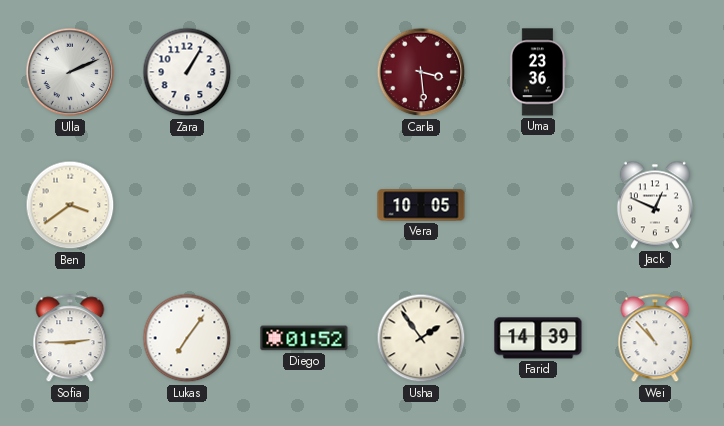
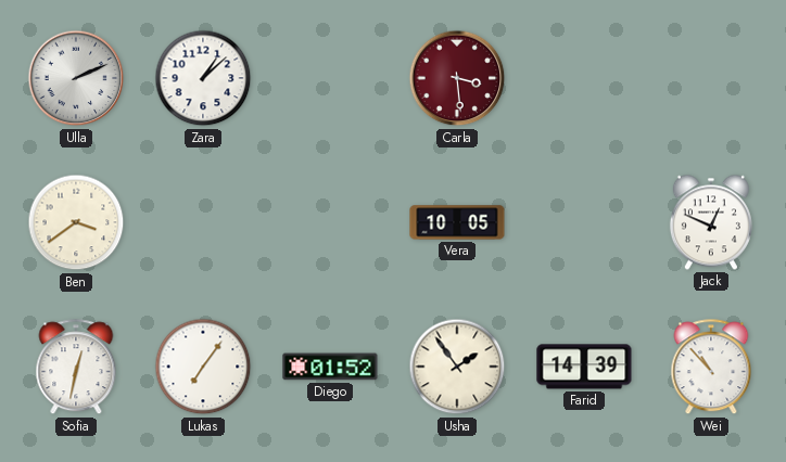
Zara: 1:05 -> 1:08
Uma: 23:36 -> none
Sofia: 2:45 -> 12:32
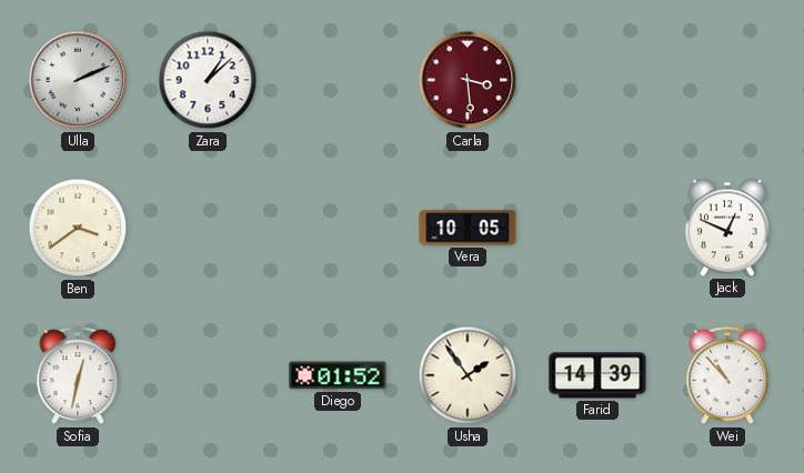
Lukas: 7:06 -> none
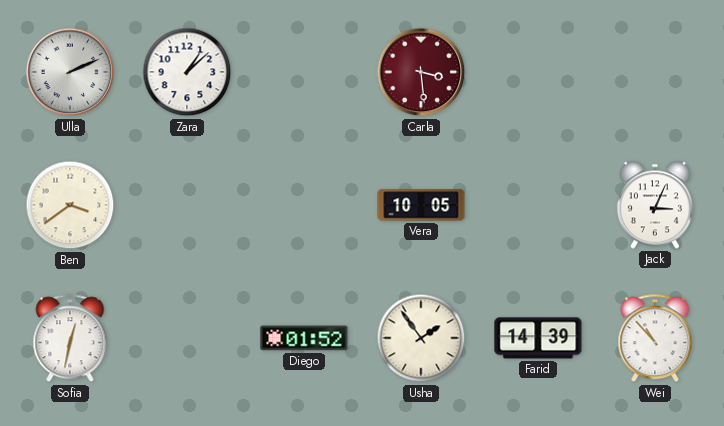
Jack: 12:49 -> 3:04
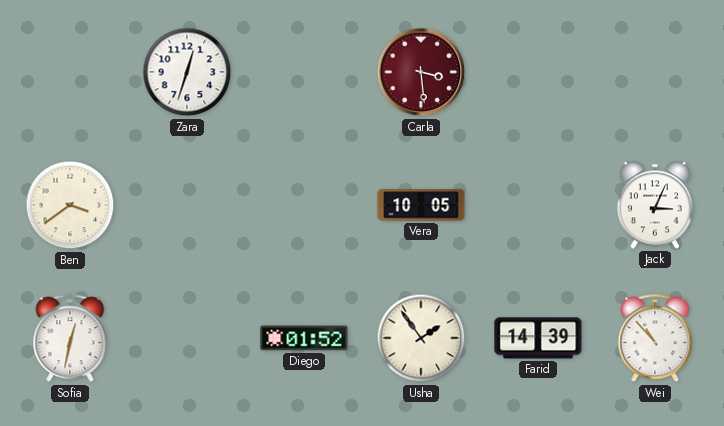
Ulla: 2:11 -> none
Zara: 1:08 -> 12:33
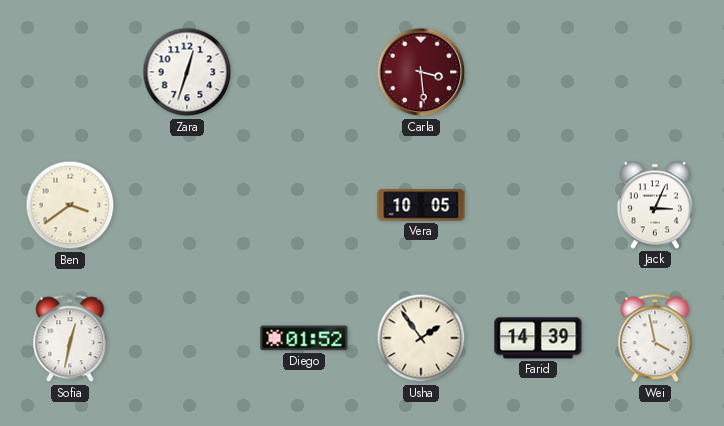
Wei: 10:53 -> 3:58
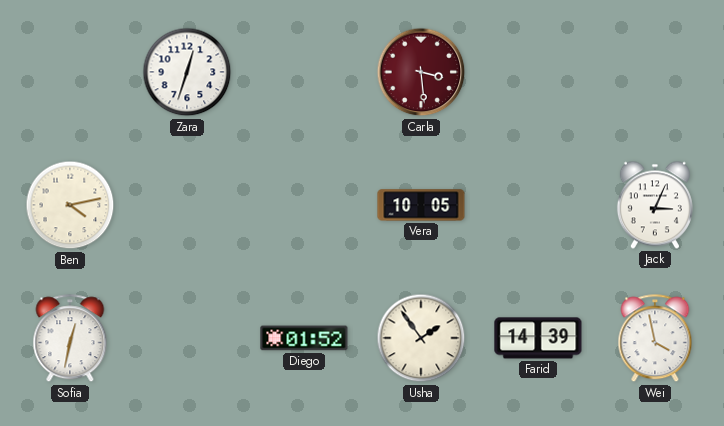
Ben: 3:39 -> 4:13
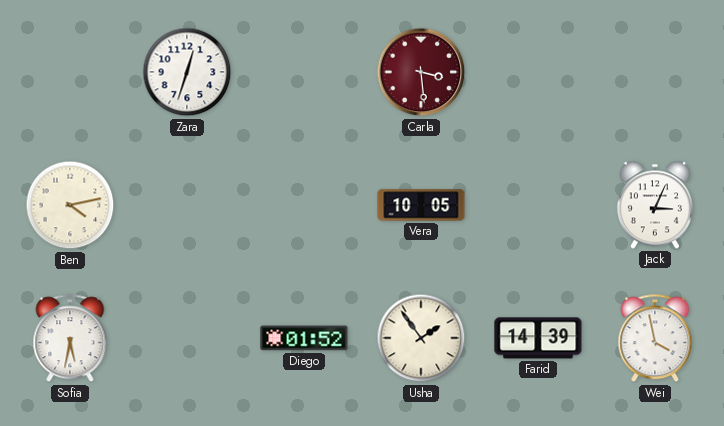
Sofia: 12:32 -> 5:32
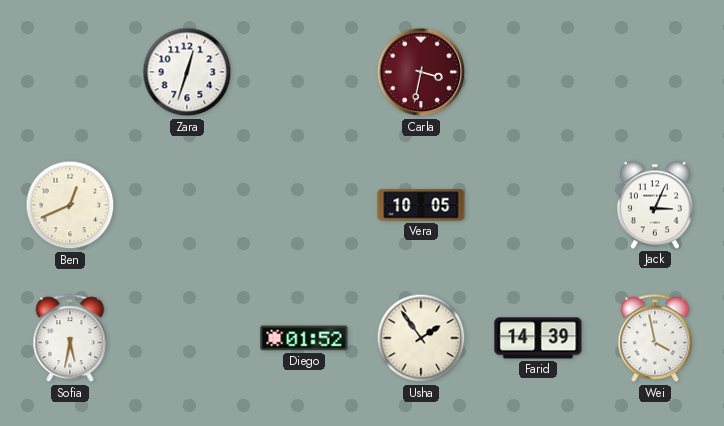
Carla: 3:29 -> 3:32
Ben: 4:13 -> 12:41
